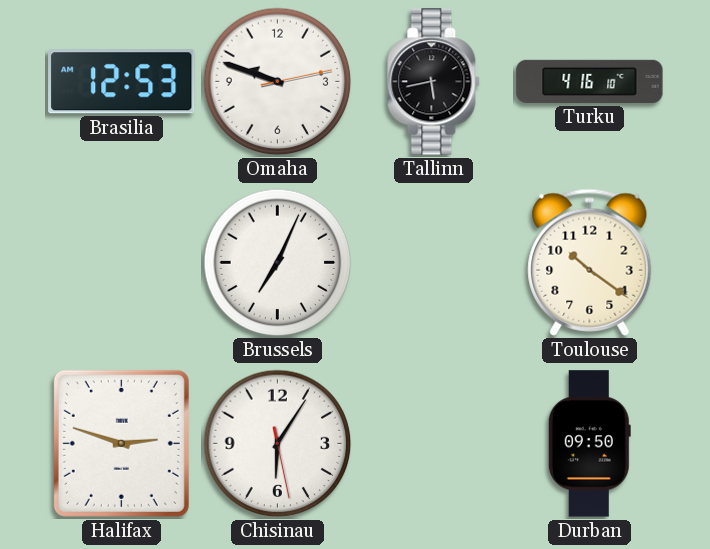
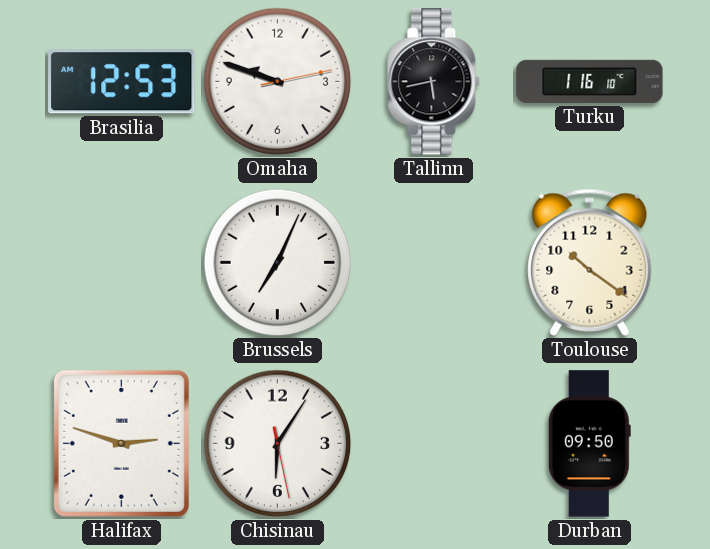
Turku: 4:16 -> 1:16
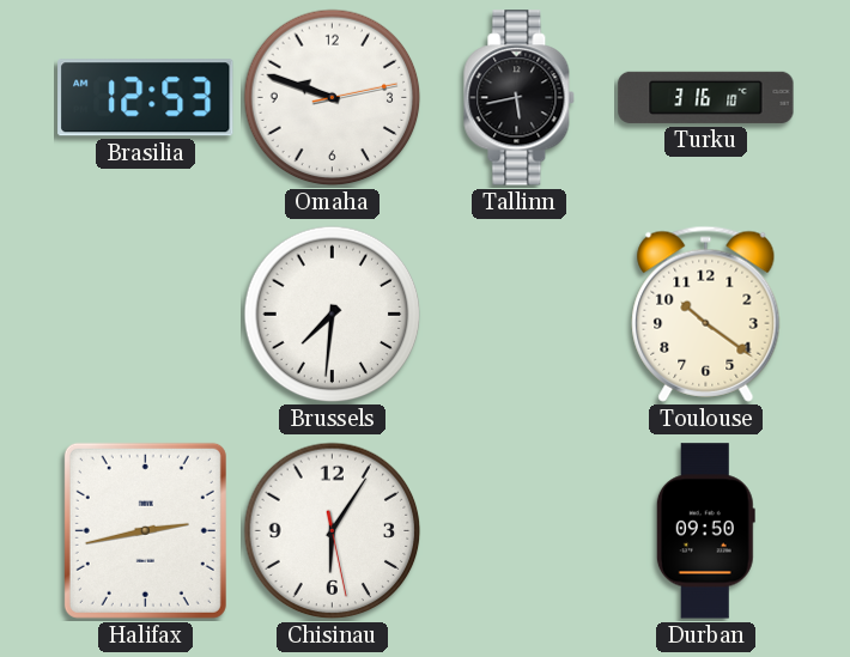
Turku: 1:16 -> 3:16
Brussels: 7:04 -> 7:31
Halifax: 2:48 -> 2:43
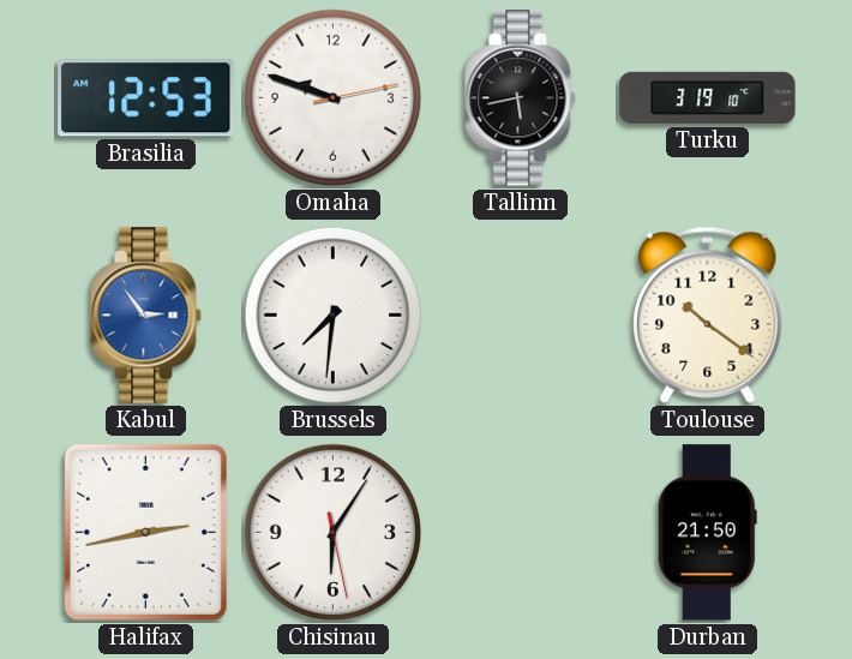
Turku: 3:16 -> 3:19
Kabul: none -> 2:54
Durban: 09:50 -> 21:50
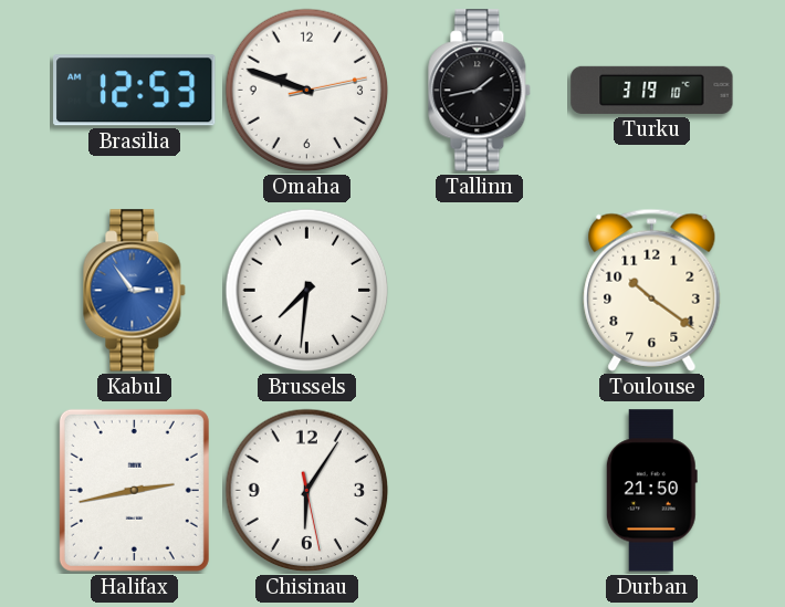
Tallinn: 5:43 -> 1:43
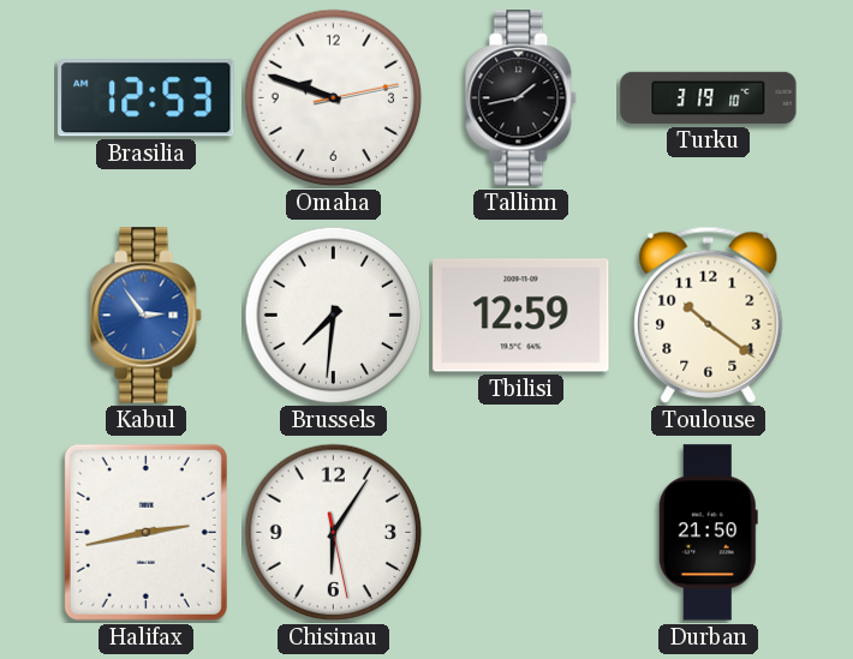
Tbilisi: none -> 12:59
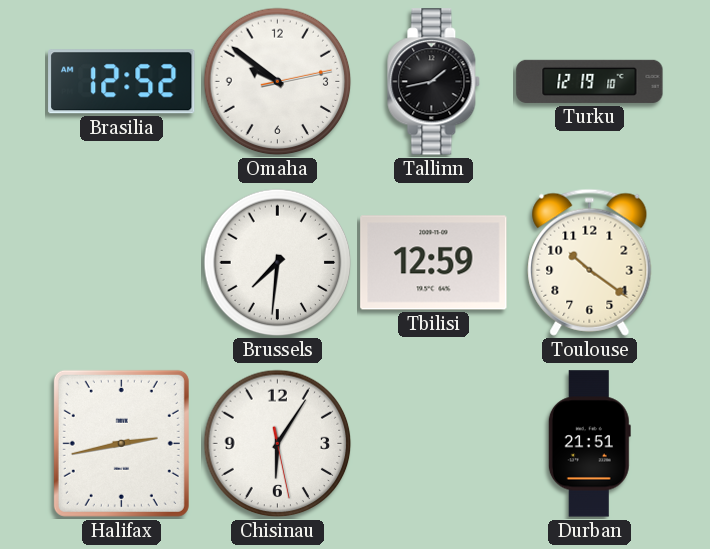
Brasilia: 12:53 -> 12:52
Omaha: 9:48 -> 9:51
Turku: 3:19 -> 12:19
Kabul: 2:54 -> none
Durban: 21:50 -> 21:51
